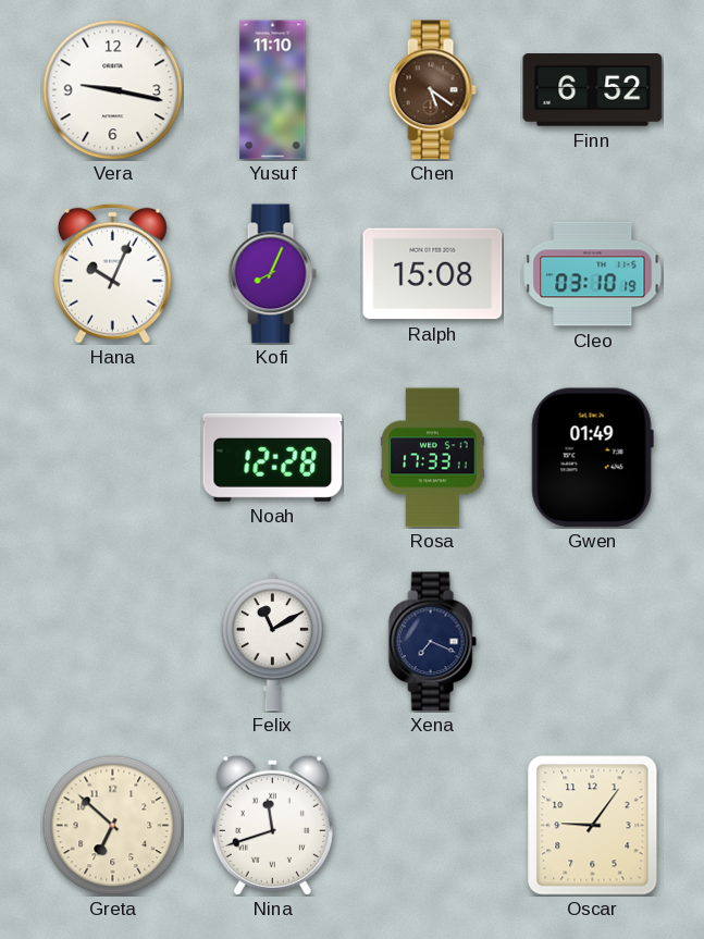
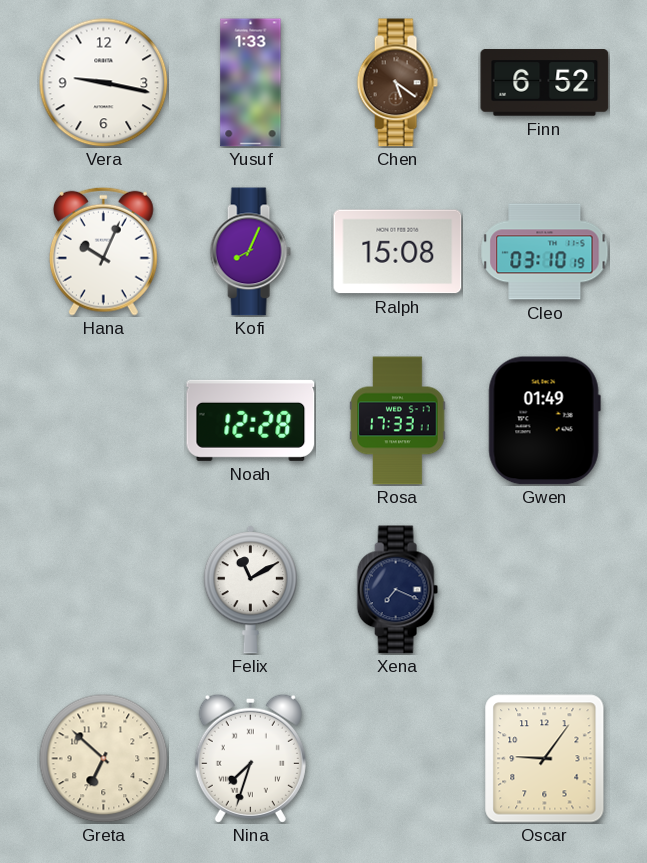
Yusuf: 11:10 -> 1:33
Nina: 11:42 -> 7:33
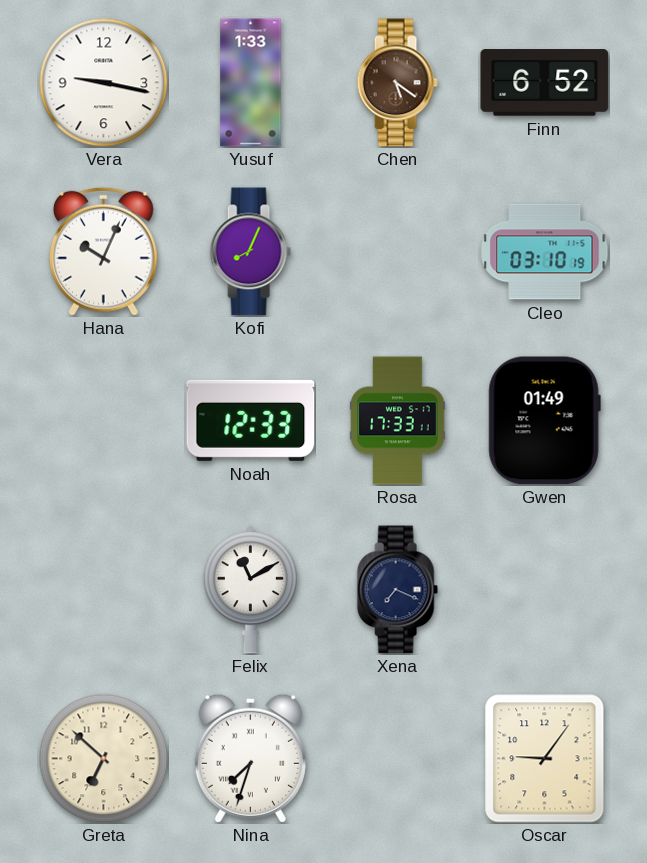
Ralph: 15:08 -> none
Noah: 12:28 -> 12:33
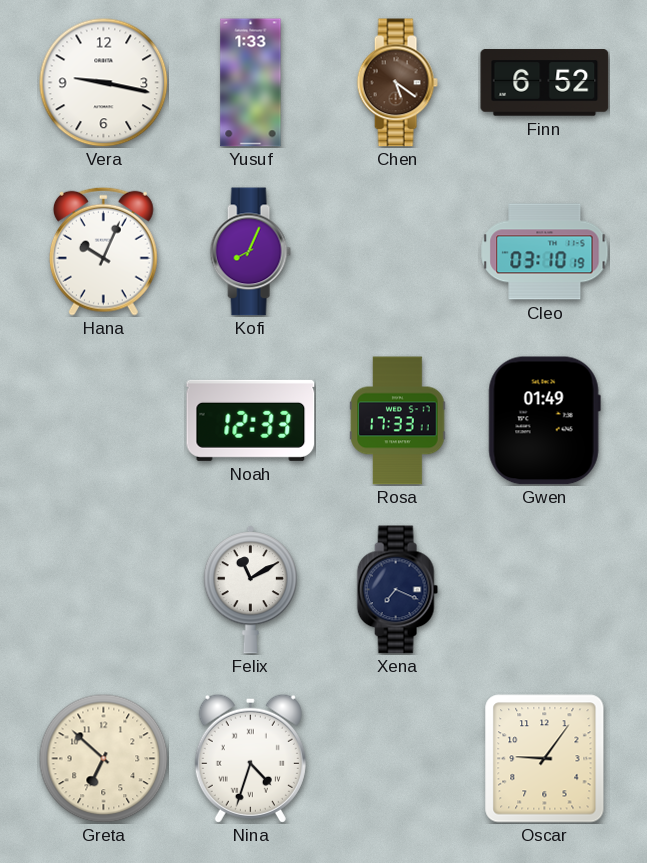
Nina: 7:33 -> 4:33
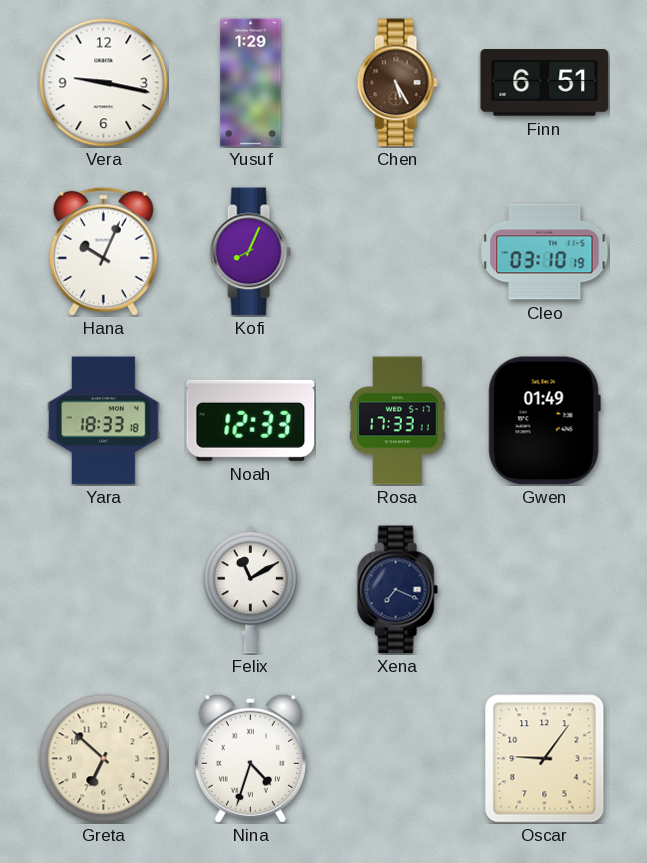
Yusuf: 1:33 -> 1:29
Chen: 5:21 -> 5:25
Finn: 6:52 -> 6:51
Yara: none -> 18:33
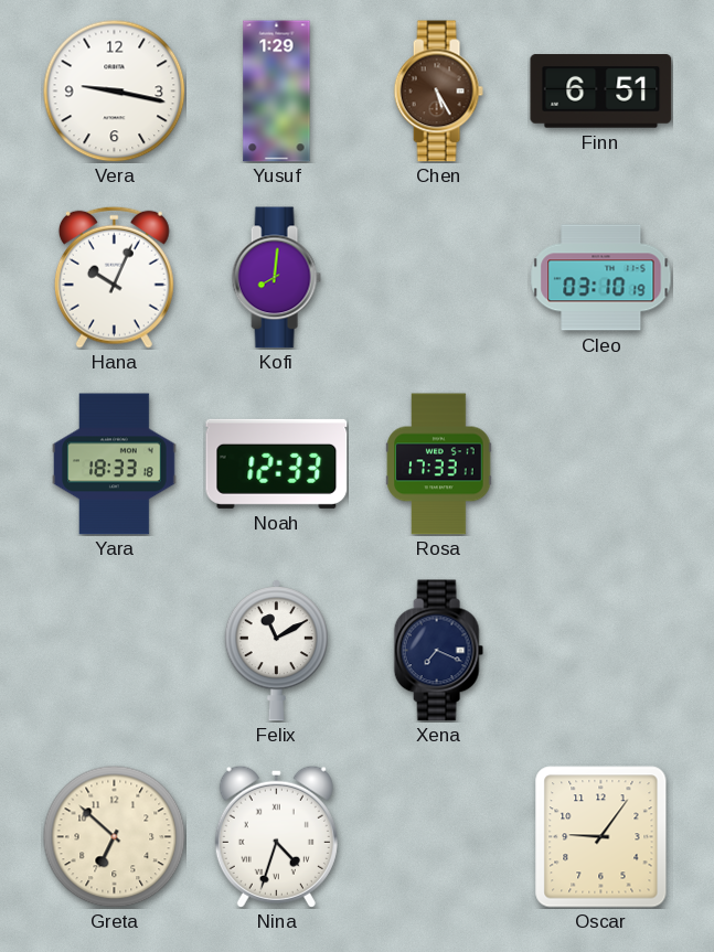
Kofi: 8:04 -> 8:01
Gwen: 01:49 -> none
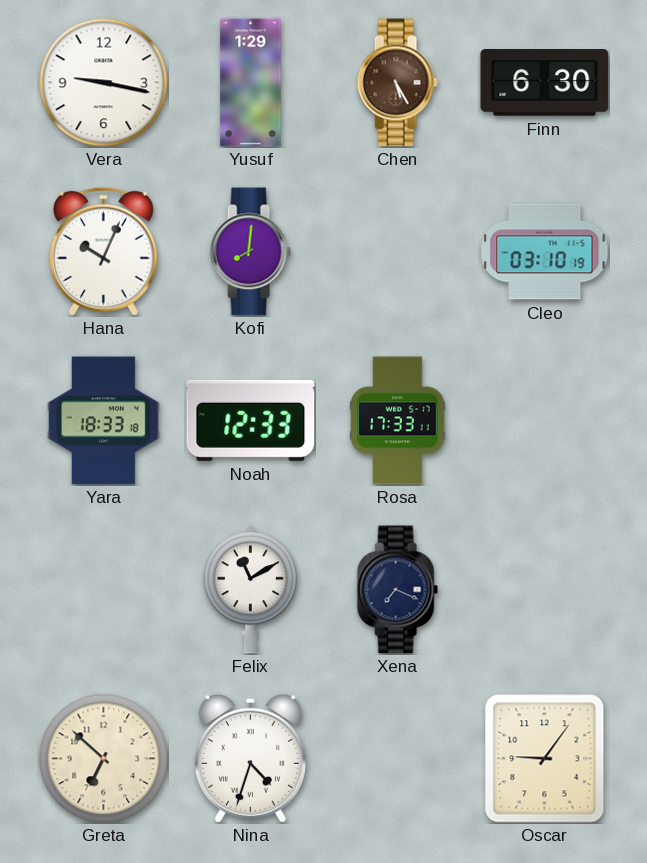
Finn: 6:51 -> 6:30
